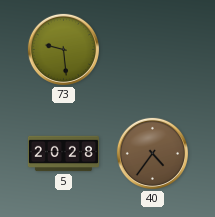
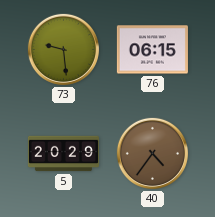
76: none -> 06:15
5: 20:28 -> 20:29
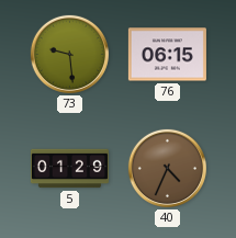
5: 20:29 -> 01:29
40: 4:36 -> 4:34
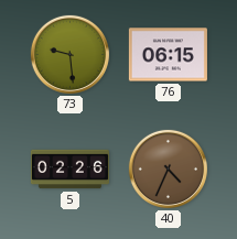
5: 01:29 -> 02:26
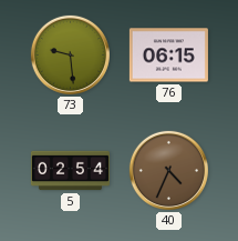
5: 02:26 -> 02:54
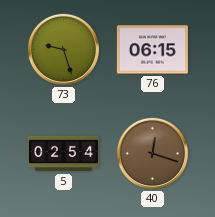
73: 9:29 -> 9:27
40: 4:34 -> 12:18
